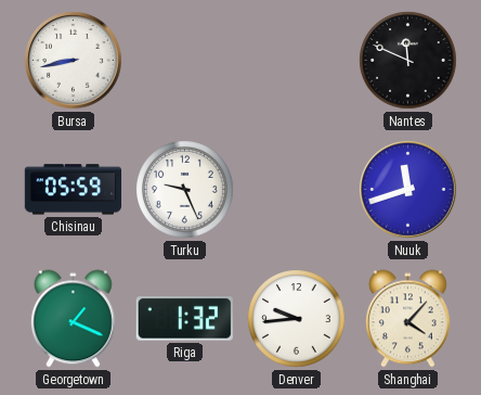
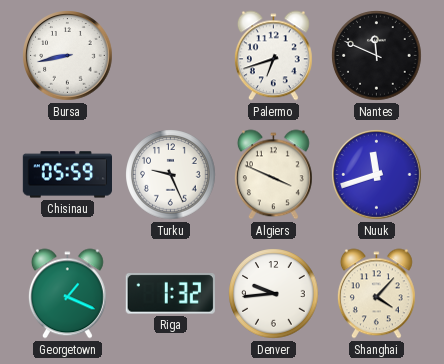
Palermo: none -> 6:42
Algiers: none -> 3:49
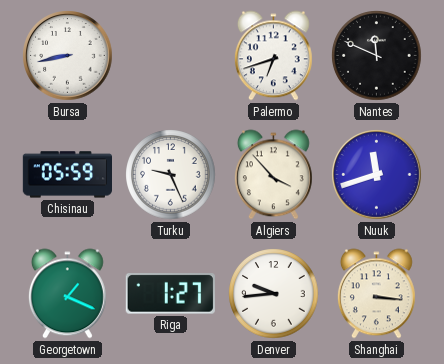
Algiers: 3:49 -> 3:53
Riga: 1:32 -> 1:27
Shanghai: 4:07 -> 3:16
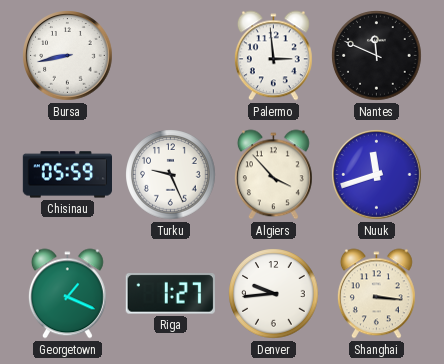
Palermo: 6:42 -> 2:59
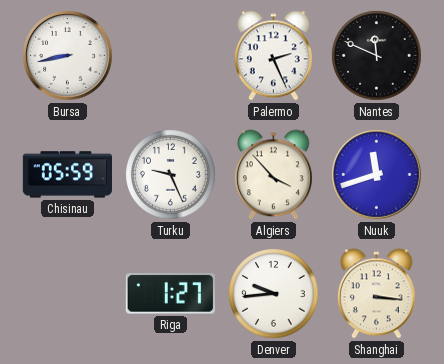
Palermo: 2:59 -> 2:26
Georgetown: 1:19 -> none
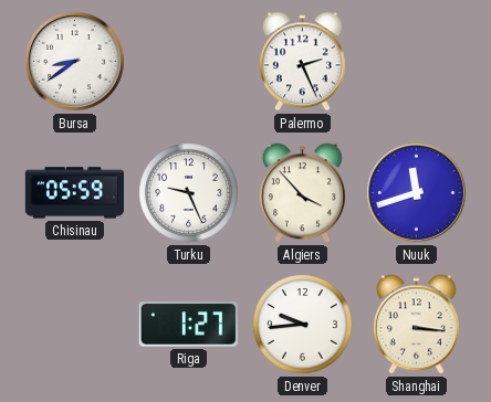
Bursa: 8:43 -> 8:39
Nantes: 11:49 -> none
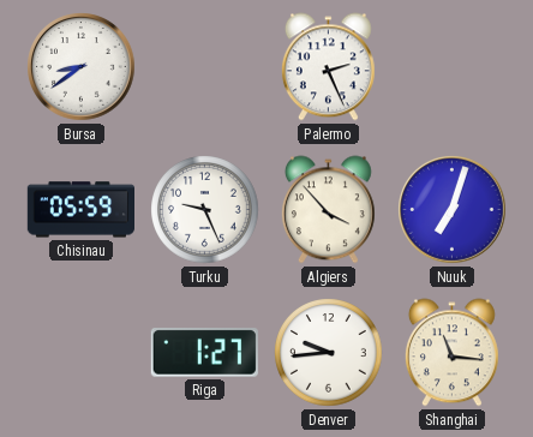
Nuuk: 11:42 -> 7:03
Shanghai: 3:16 -> 11:16
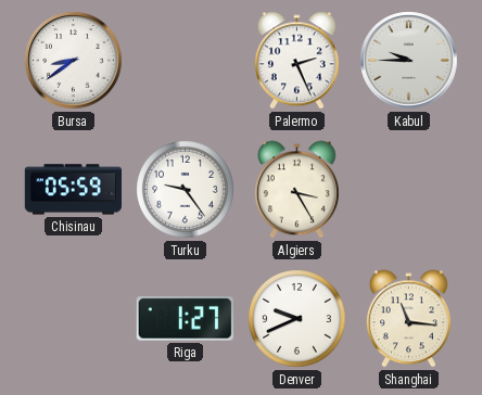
Kabul: none -> 9:45
Turku: 9:26 -> 9:24
Algiers: 3:53 -> 3:25
Nuuk: 7:03 -> none
Denver: 9:44 -> 9:41
